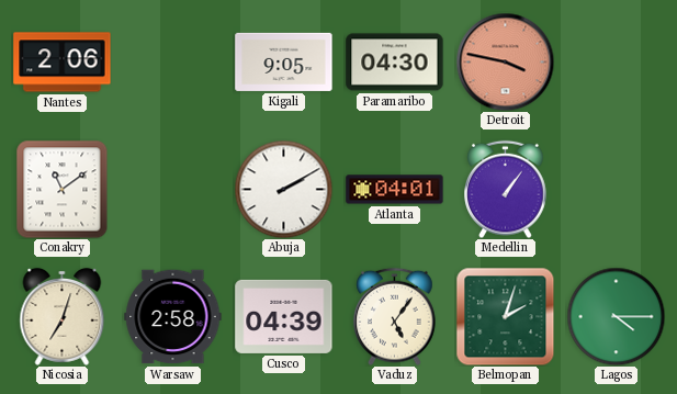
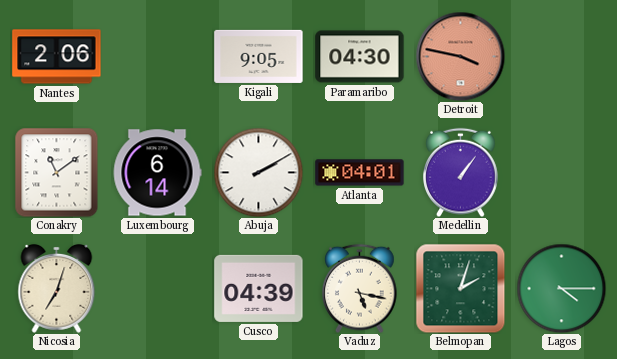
Luxembourg: none -> 6:14
Warsaw: 2:58 -> none
Vaduz: 5:06 -> 5:17
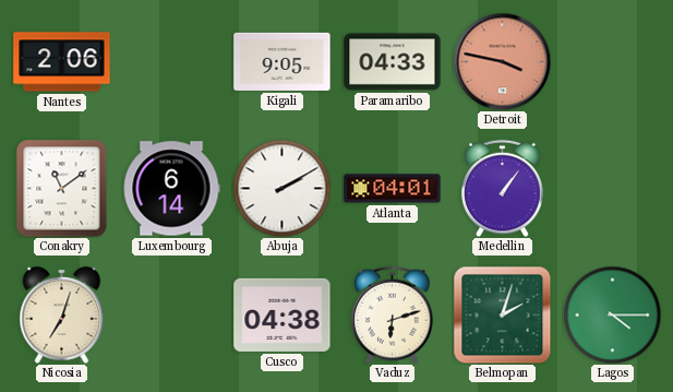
Paramaribo: 04:30 -> 04:33
Cusco: 04:39 -> 04:38
Vaduz: 5:17 -> 6:12
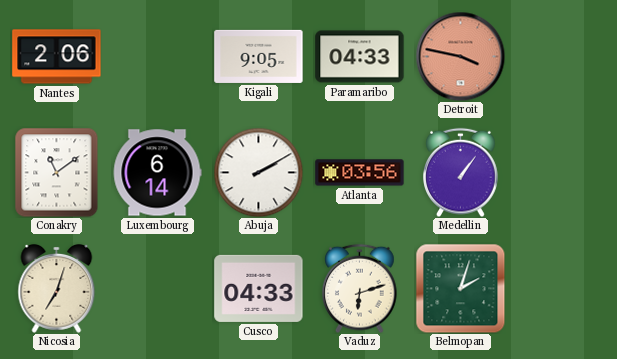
Atlanta: 04:01 -> 03:56
Cusco: 04:38 -> 04:33
Lagos: 4:15 -> none
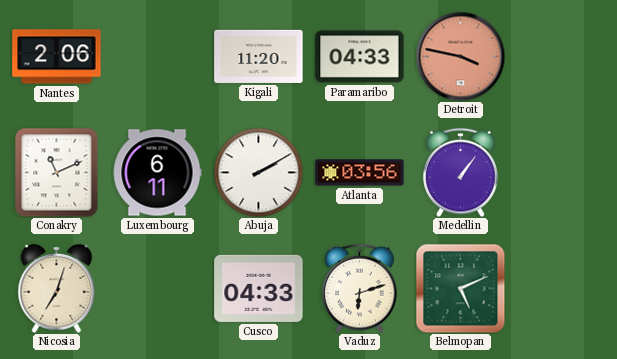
Kigali: 9:05 -> 11:20
Conakry: 11:09 -> 11:11
Luxembourg: 6:14 -> 6:11
Belmopan: 2:03 -> 5:11
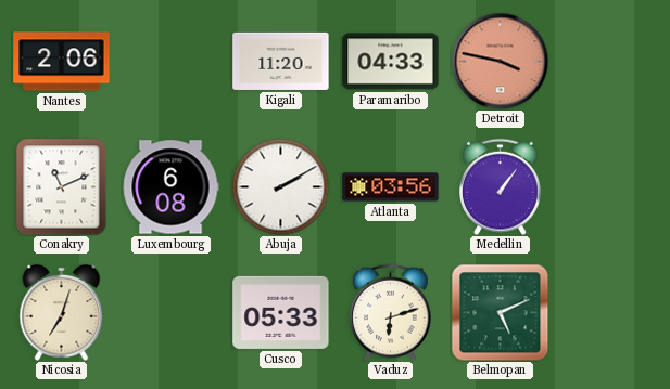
Luxembourg: 6:11 -> 6:08
Cusco: 04:33 -> 05:33
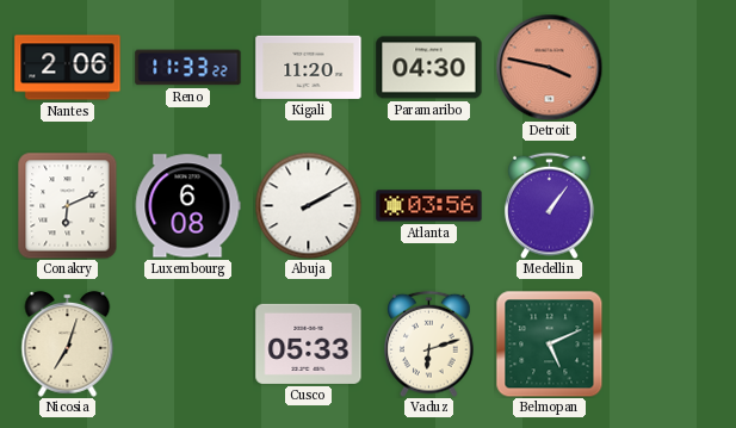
Reno: none -> 11:33
Paramaribo: 04:33 -> 04:30
Conakry: 11:11 -> 6:11
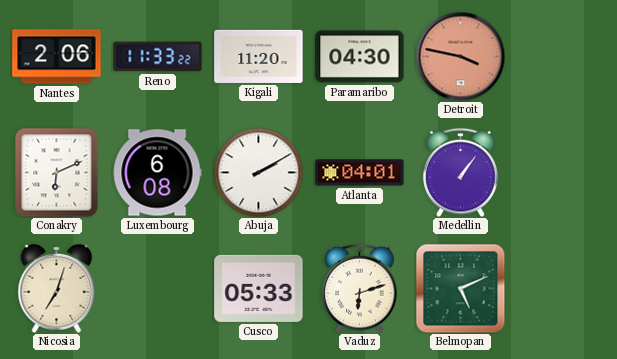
Atlanta: 03:56 -> 04:01
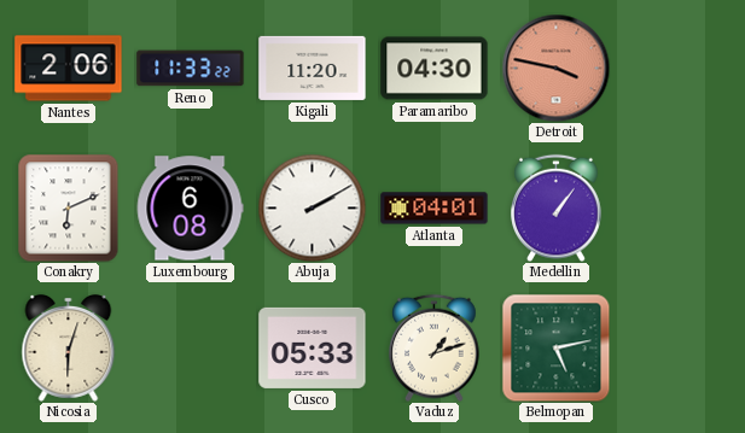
Nicosia: 7:03 -> 6:03
Vaduz: 6:12 -> 1:12
Belmopan: 5:11 -> 5:13
